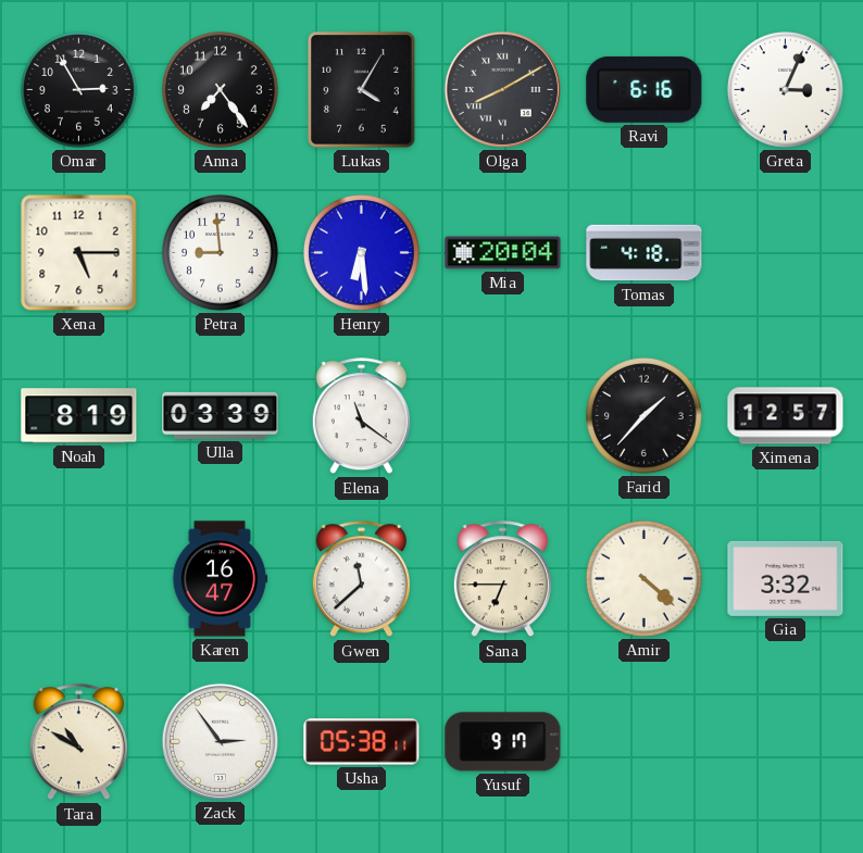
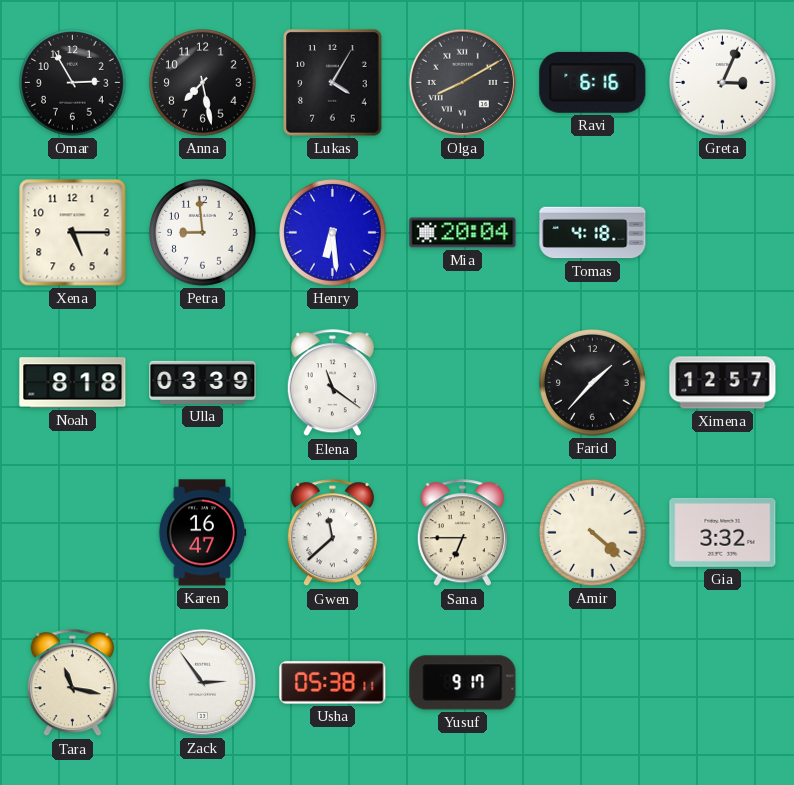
Anna: 7:24 -> 7:28
Noah: 8:19 -> 8:18
Tara: 10:50 -> 11:17
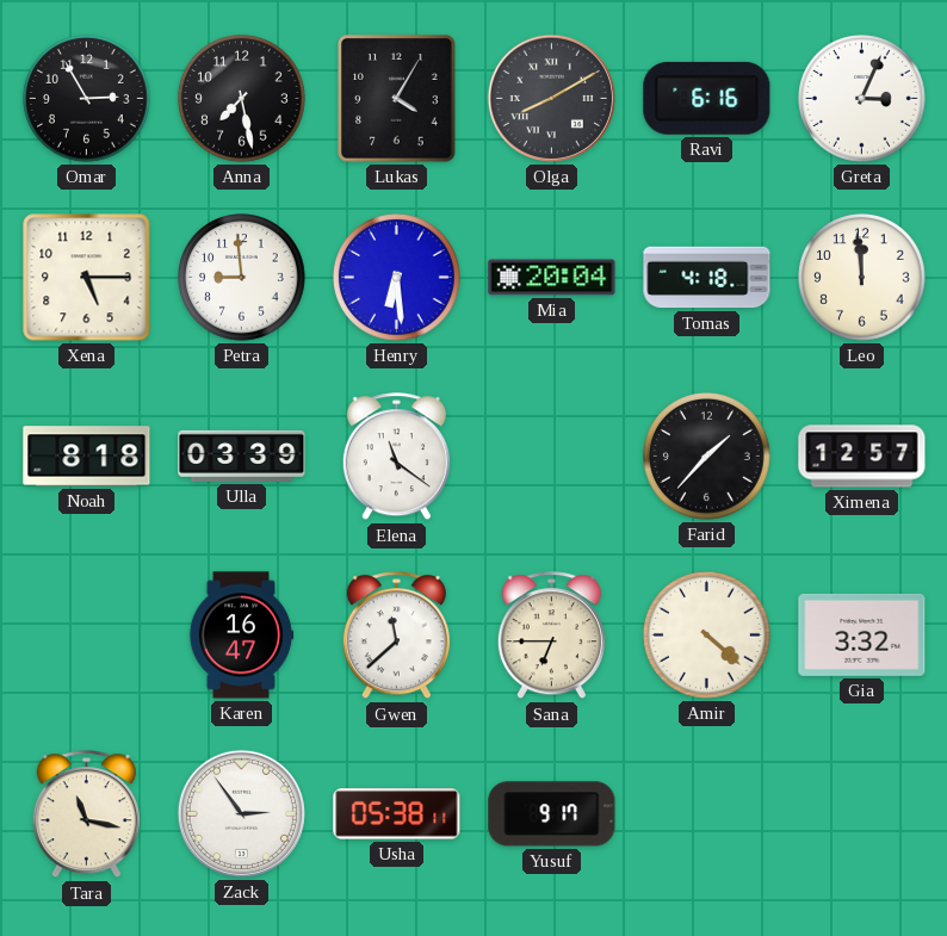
Leo: none -> 11:59
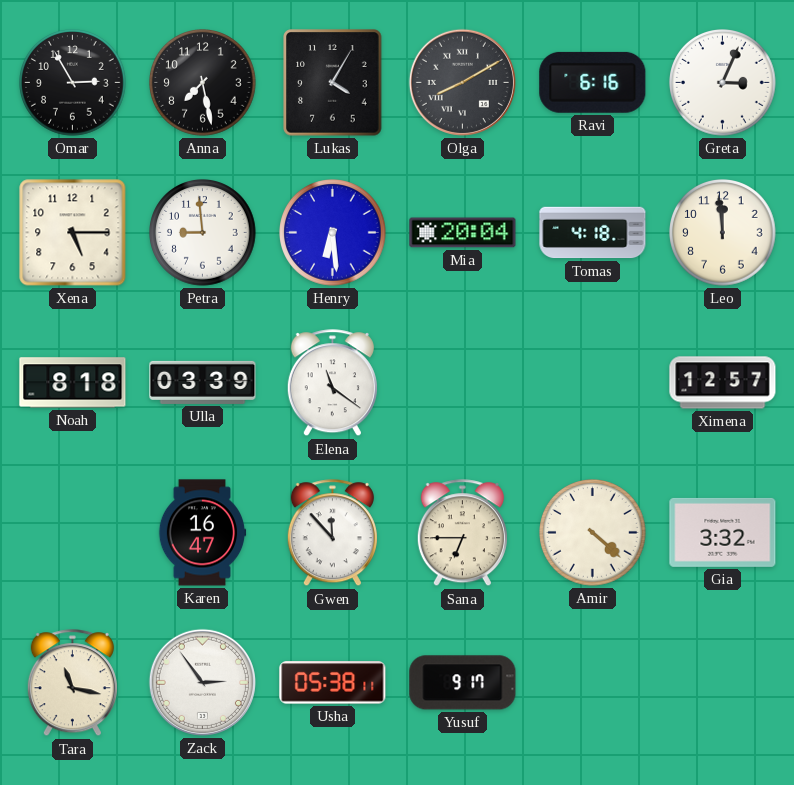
Farid: 1:37 -> none
Gwen: 11:38 -> 11:53
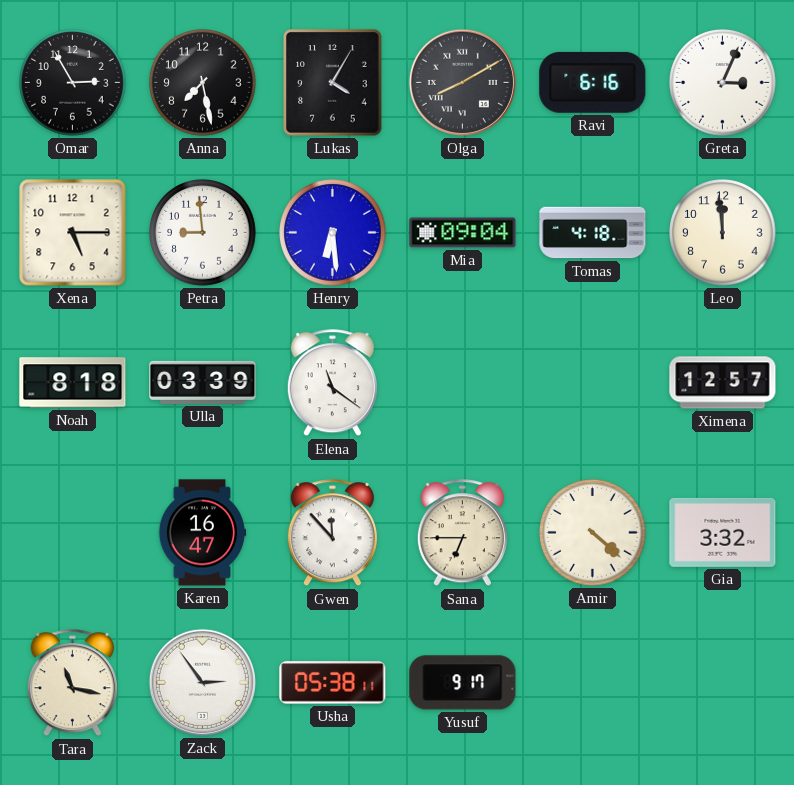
Mia: 20:04 -> 09:04
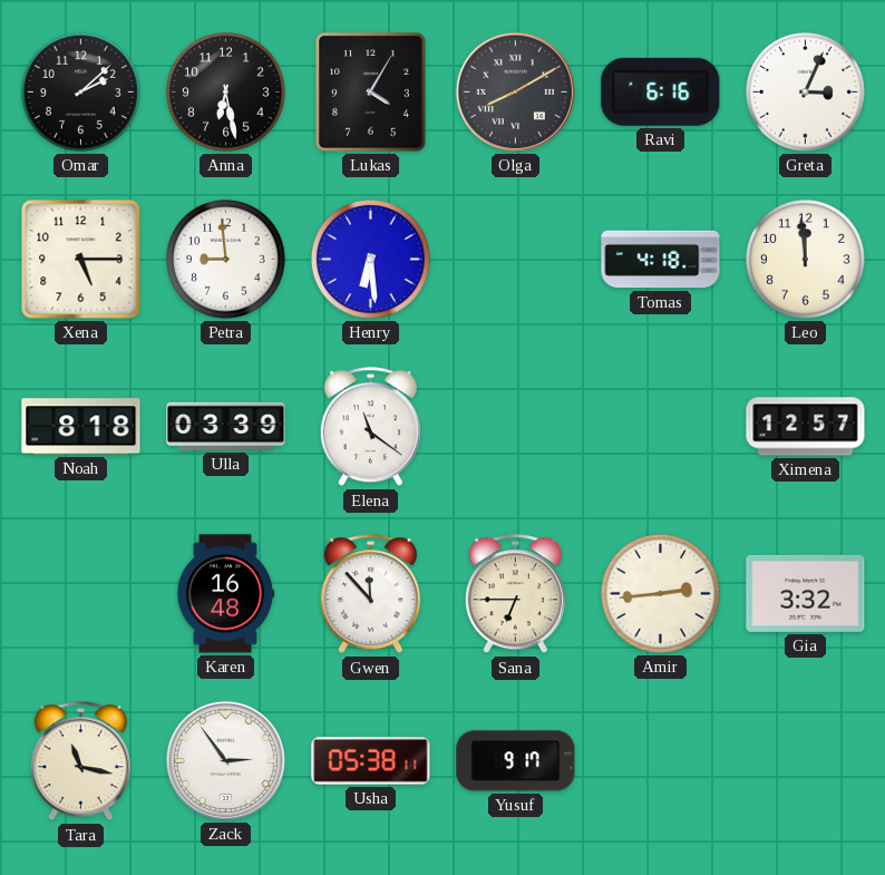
Omar: 2:55 -> 2:08
Anna: 7:28 -> 6:28
Mia: 09:04 -> none
Karen: 16:47 -> 16:48
Amir: 4:22 -> 2:44
